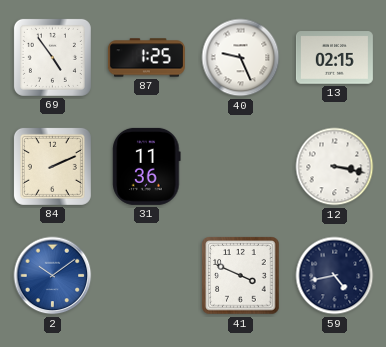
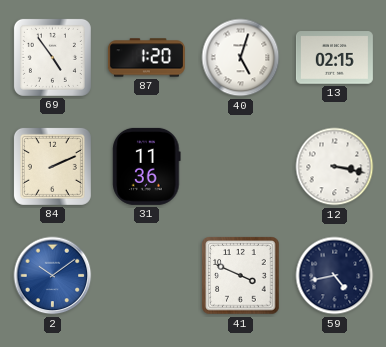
87: 1:25 -> 1:20
40: 9:26 -> 5:03
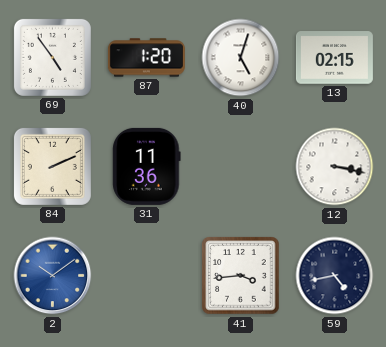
41: 3:49 -> 3:44
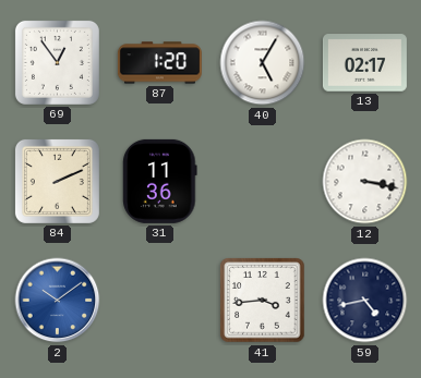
69: 4:54 -> 12:54
40: 5:03 -> 5:05
13: 02:15 -> 02:17
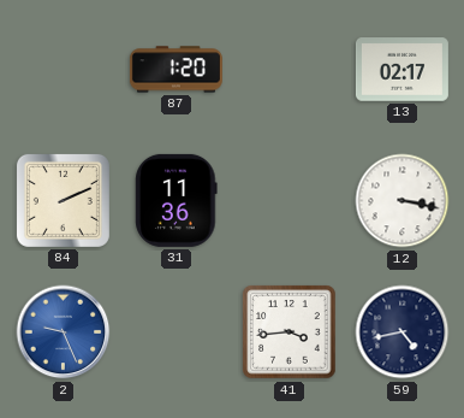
69: 12:54 -> none
40: 5:05 -> none
2: 10:09 -> 9:26
